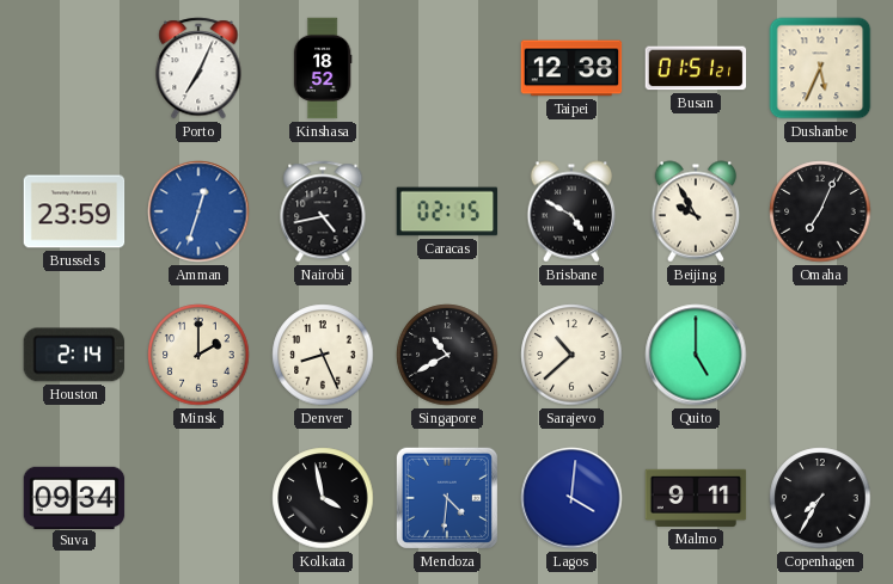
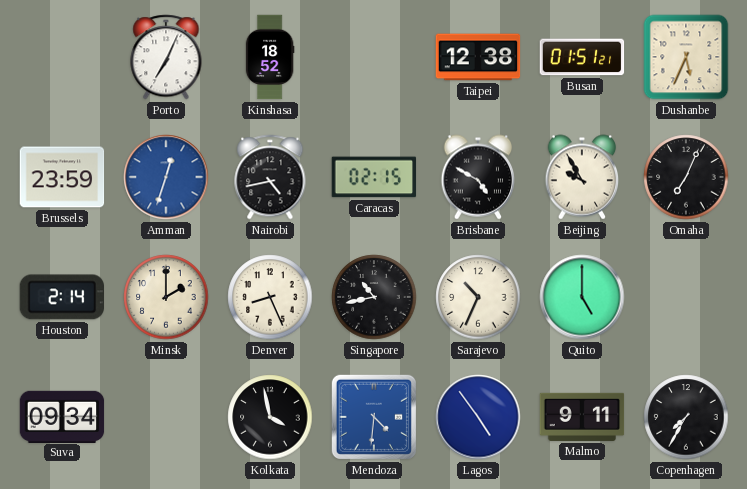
Singapore: 10:40 -> 10:43
Sarajevo: 10:38 -> 10:34
Lagos: 4:01 -> 4:54
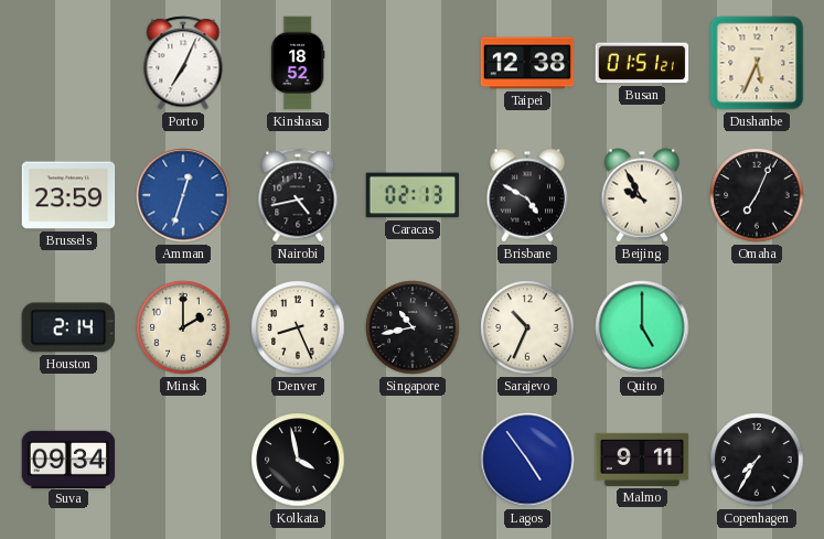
Caracas: 02:15 -> 02:13
Mendoza: 4:31 -> none
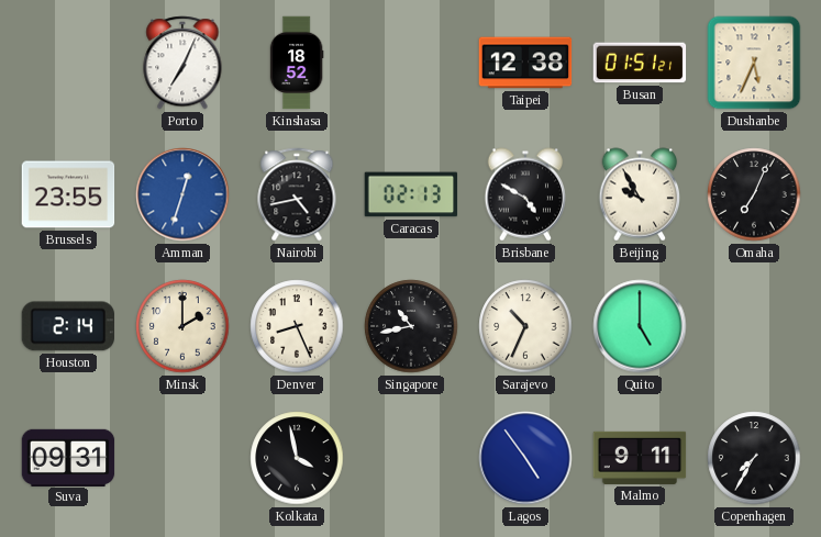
Brussels: 23:59 -> 23:55
Suva: 09:34 -> 09:31
